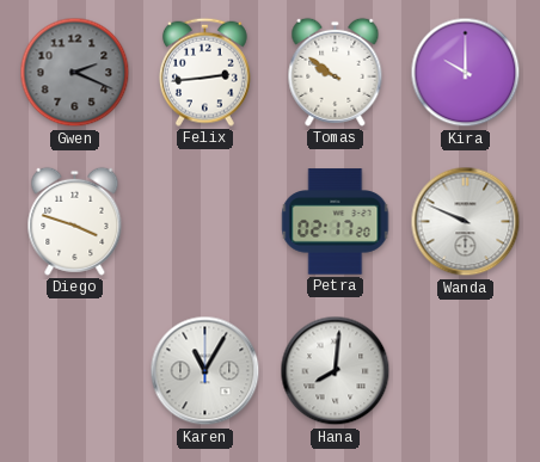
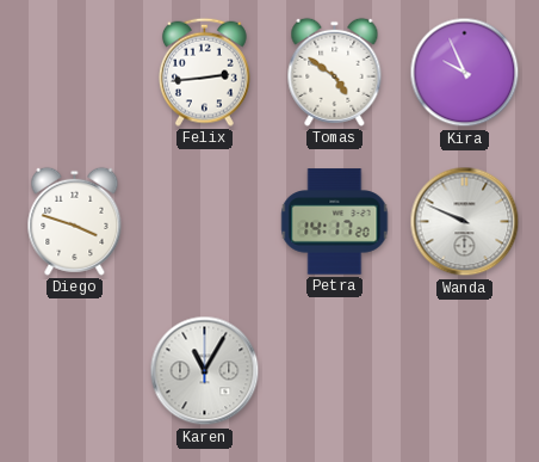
Gwen: 2:19 -> none
Tomas: 9:51 -> 4:51
Kira: 10:00 -> 9:56
Petra: 02:17 -> 14:17
Hana: 8:01 -> none
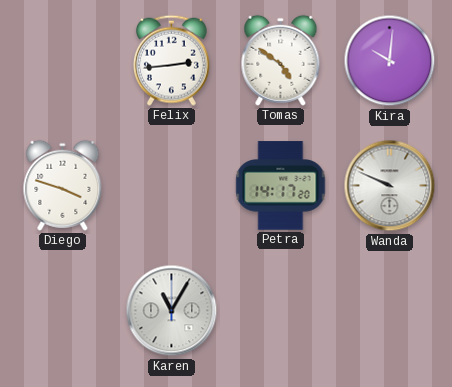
Kira: 9:56 -> 10:01
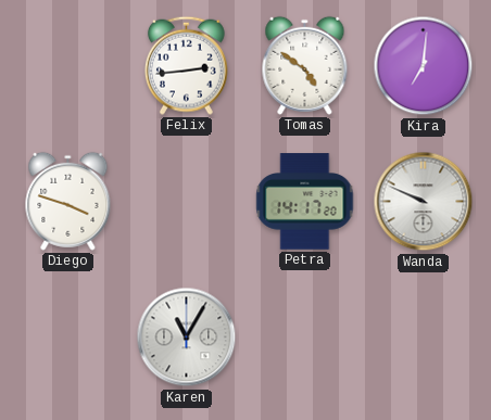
Kira: 10:01 -> 7:01
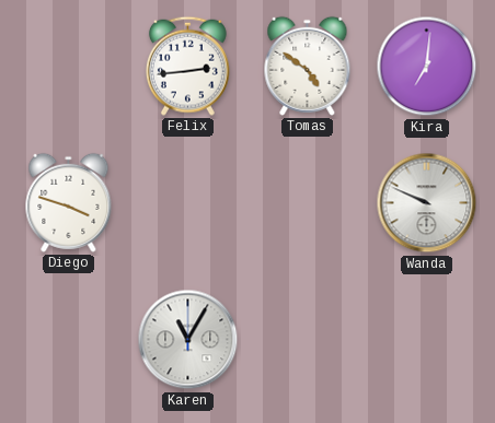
Petra: 14:17 -> none
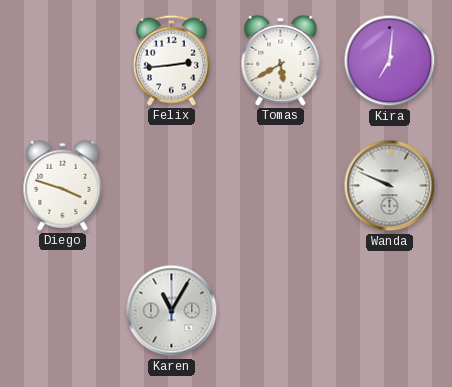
Tomas: 4:51 -> 5:40
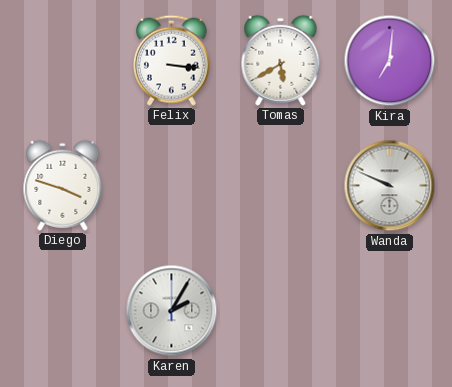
Felix: 2:44 -> 3:16
Karen: 11:05 -> 2:05
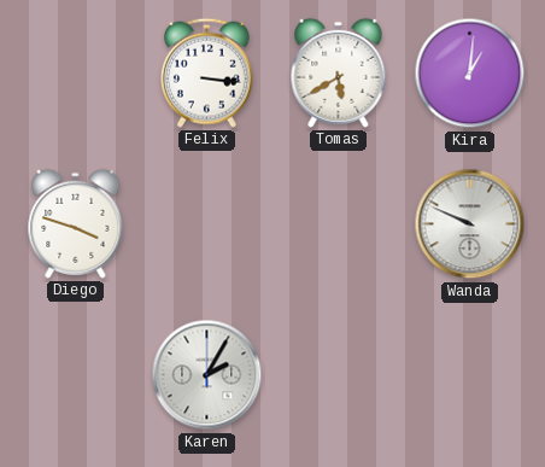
Kira: 7:01 -> 1:01
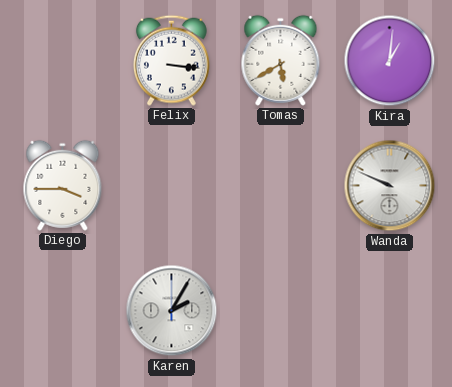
Diego: 3:48 -> 3:45
